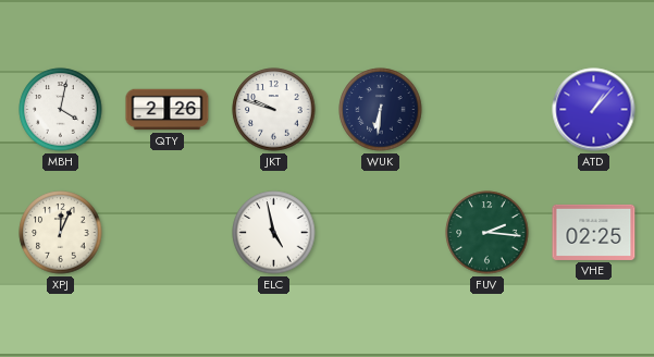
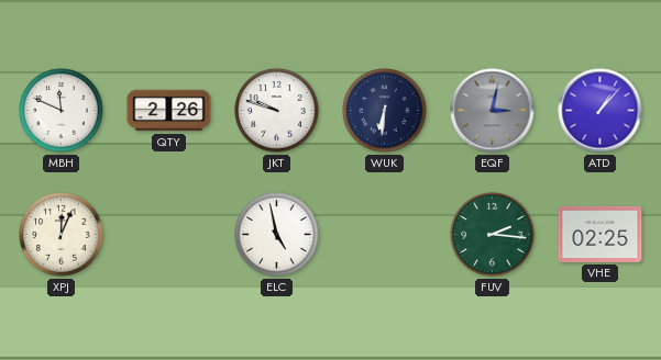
MBH: 4:02 -> 11:49
EQF: none -> 3:02
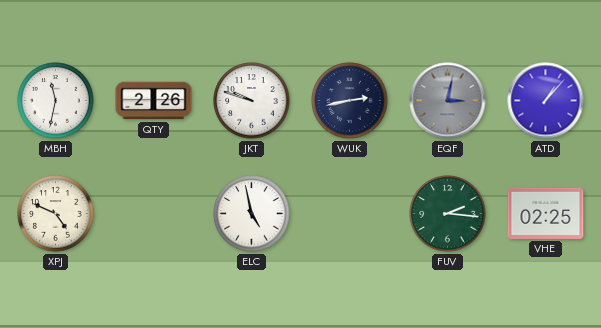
MBH: 11:49 -> 11:32
WUK: 6:31 -> 2:43
XPJ: 12:04 -> 4:49
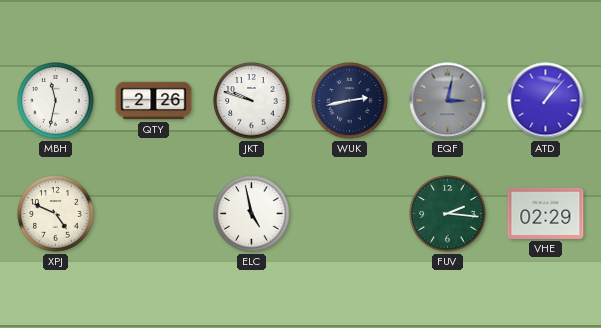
VHE: 02:25 -> 02:29
